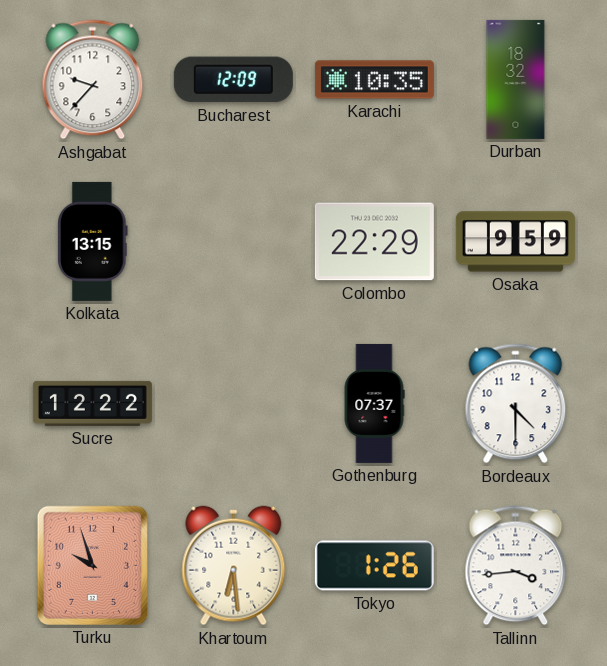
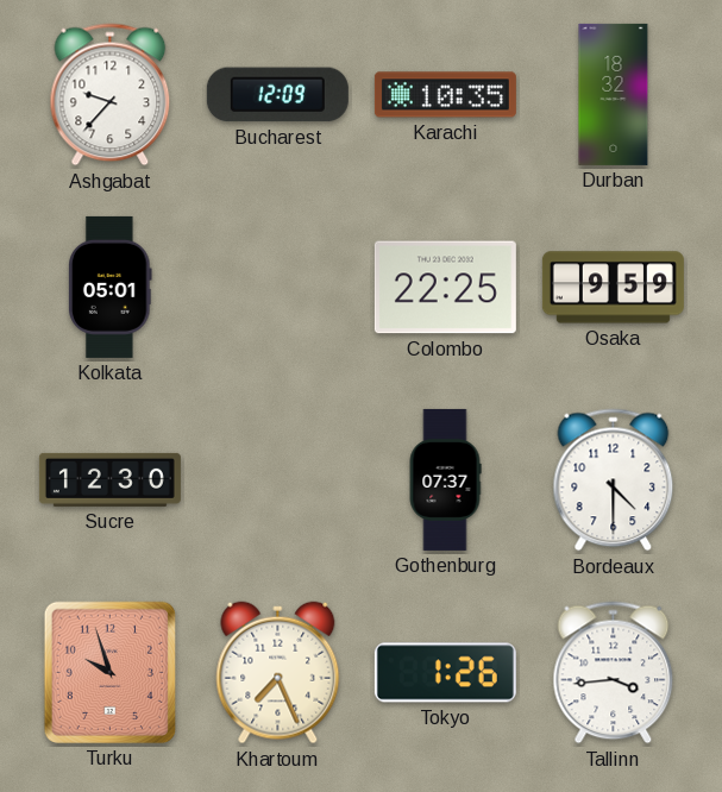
Kolkata: 13:15 -> 05:01
Colombo: 22:29 -> 22:25
Sucre: 12:22 -> 12:30
Khartoum: 6:29 -> 7:26
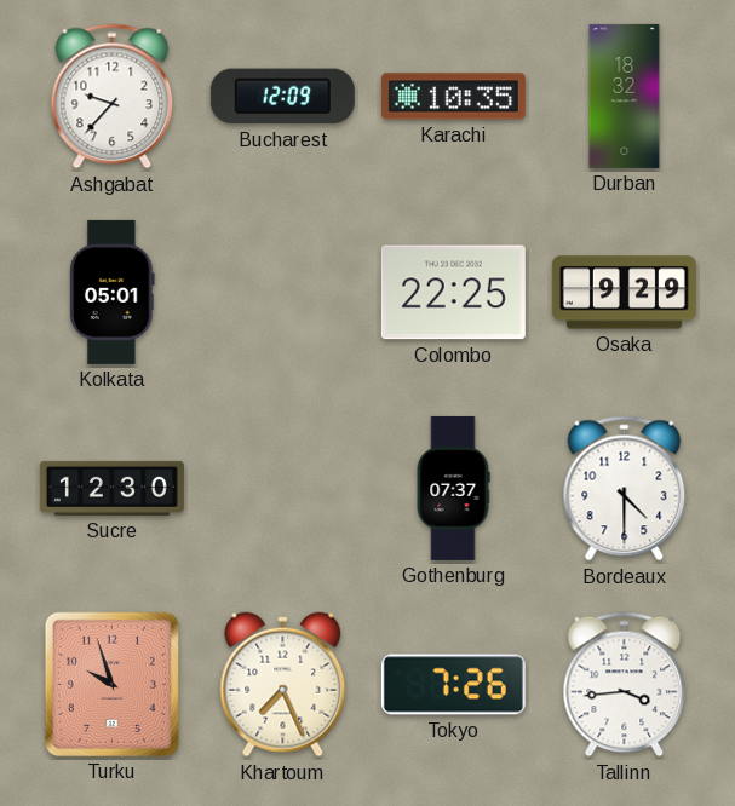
Osaka: 9:59 -> 9:29
Tokyo: 1:26 -> 7:26
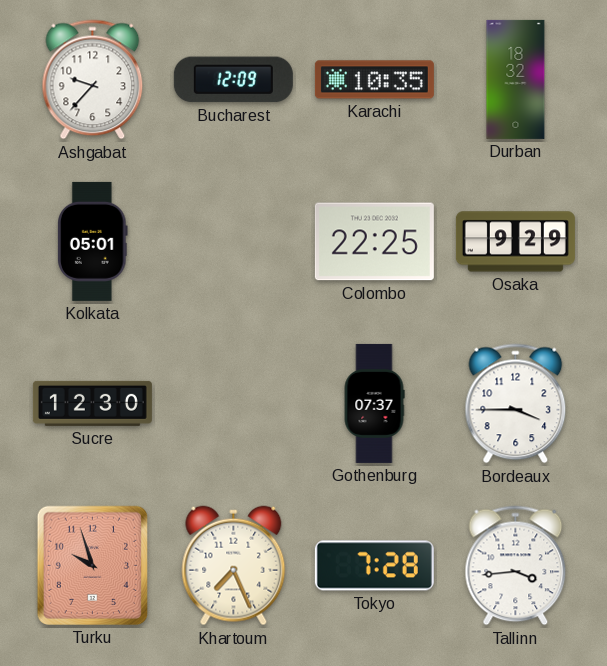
Bordeaux: 4:30 -> 3:45
Tokyo: 7:26 -> 7:28
